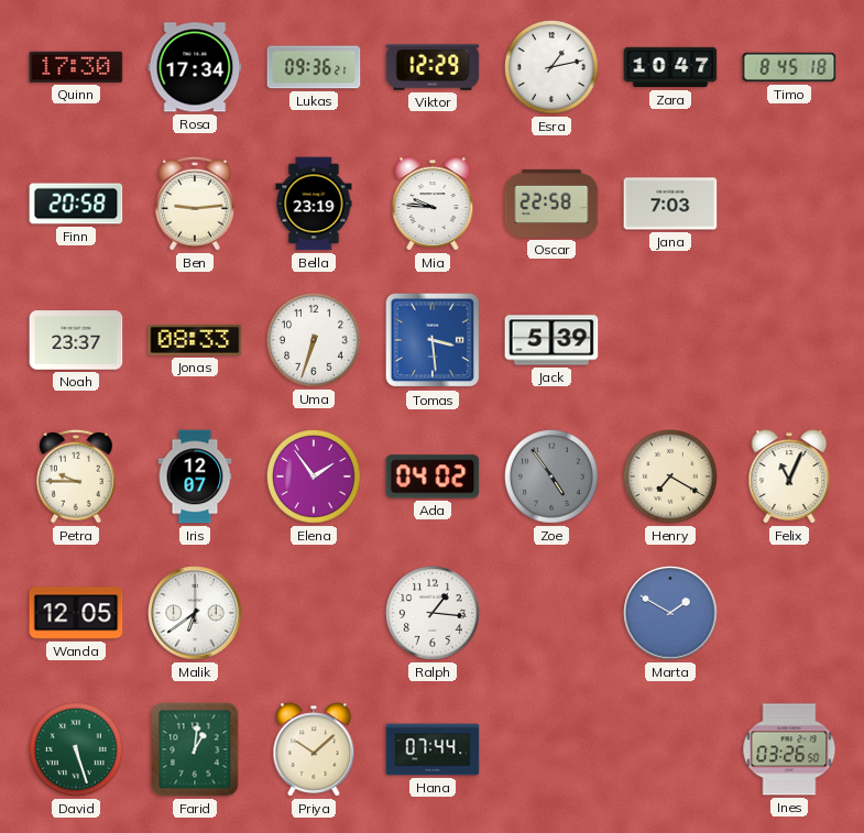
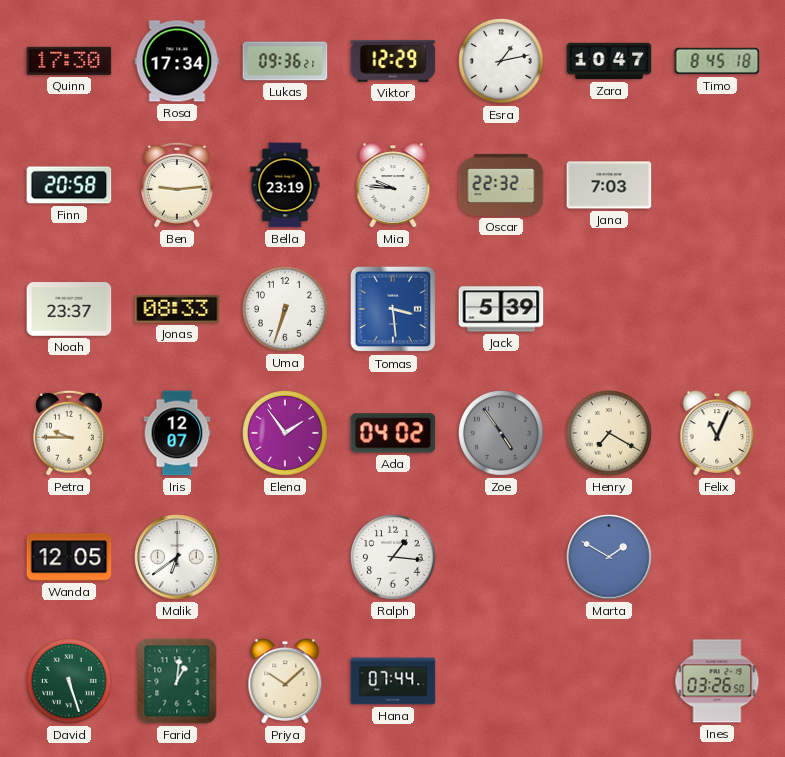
Oscar: 22:58 -> 22:32
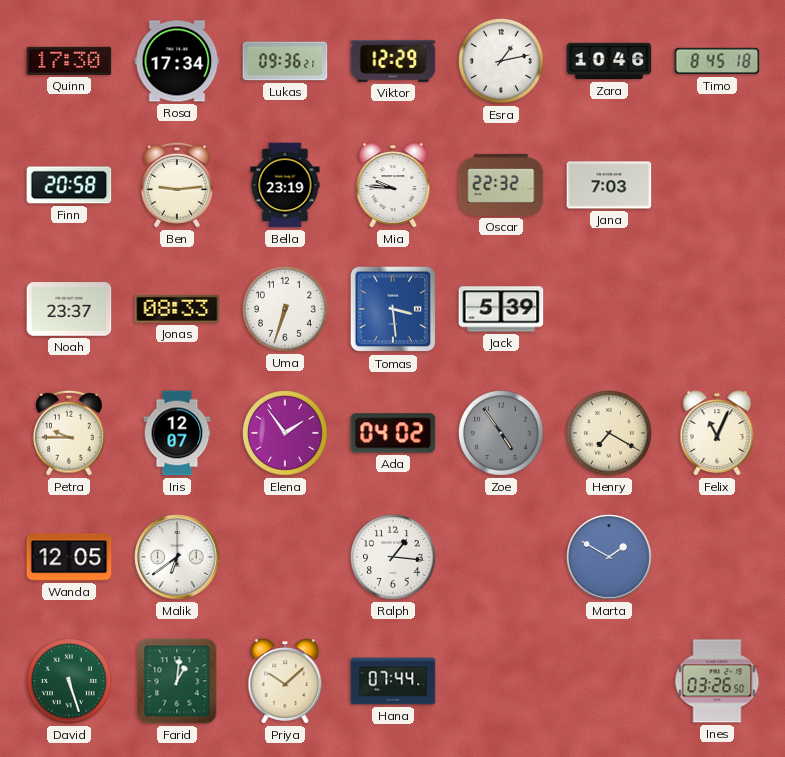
Zara: 10:47 -> 10:46
